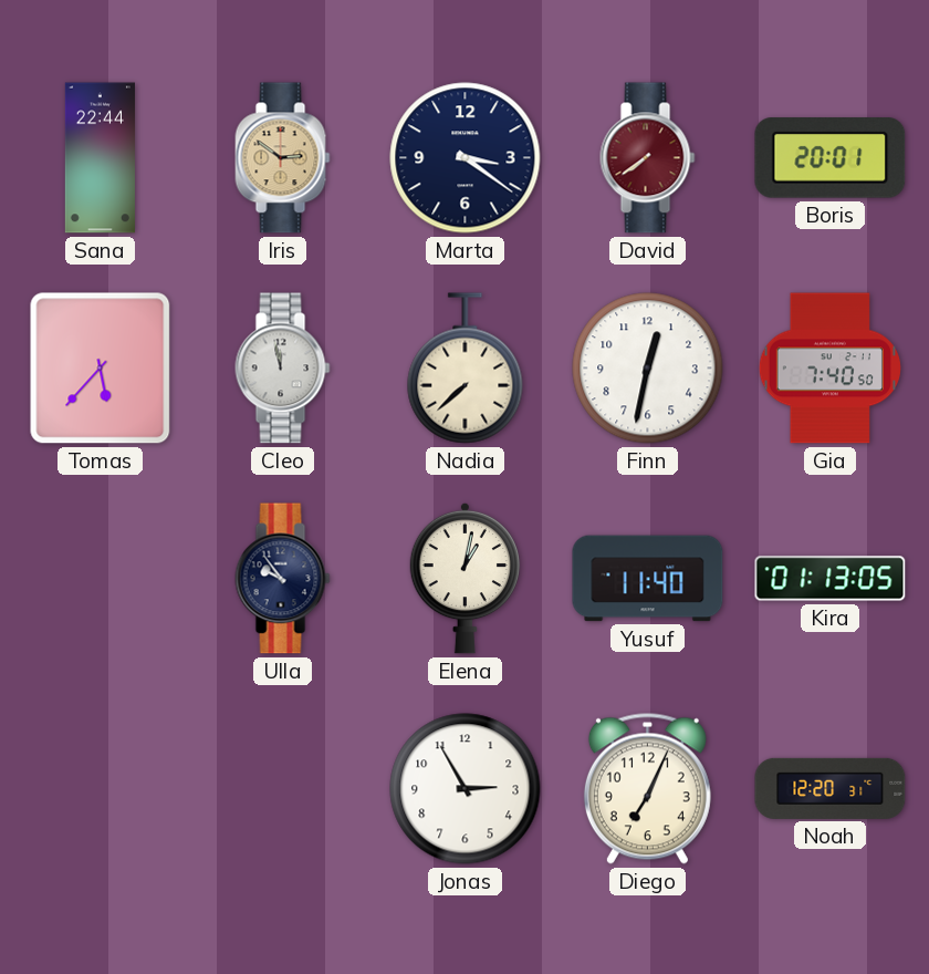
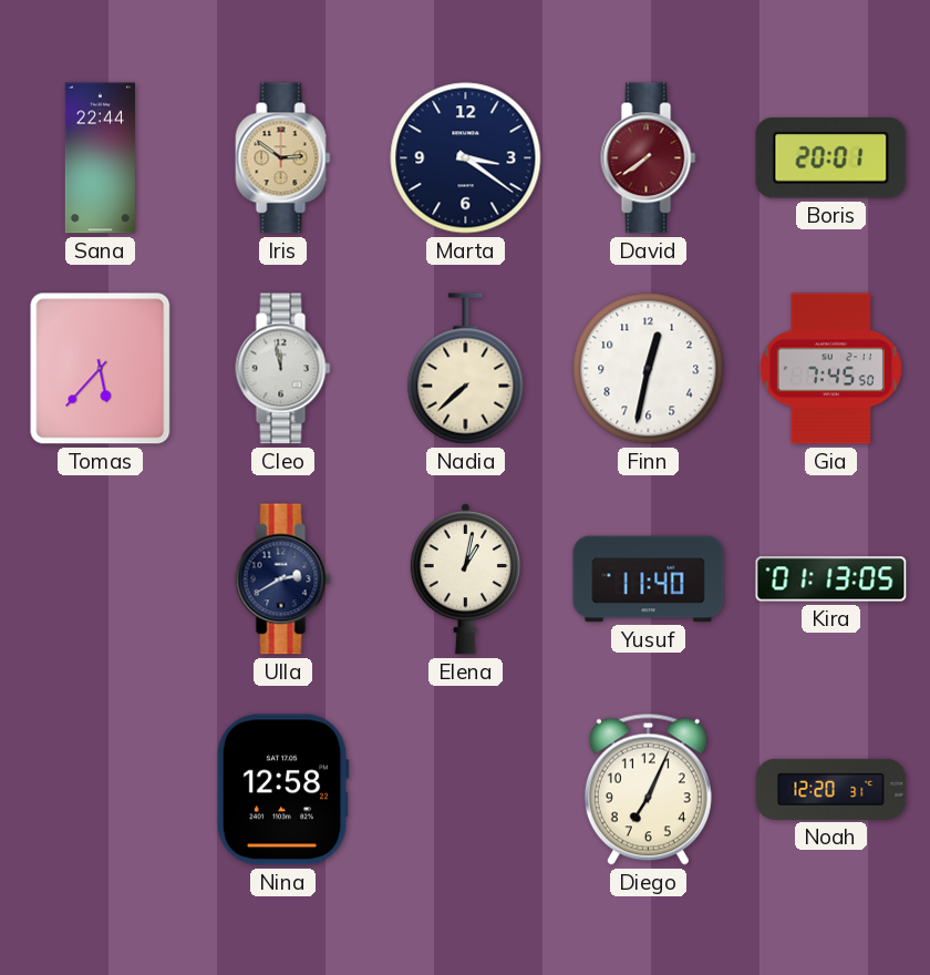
Gia: 7:40 -> 7:45
Ulla: 9:54 -> 2:40
Nina: none -> 12:58
Jonas: 2:55 -> none
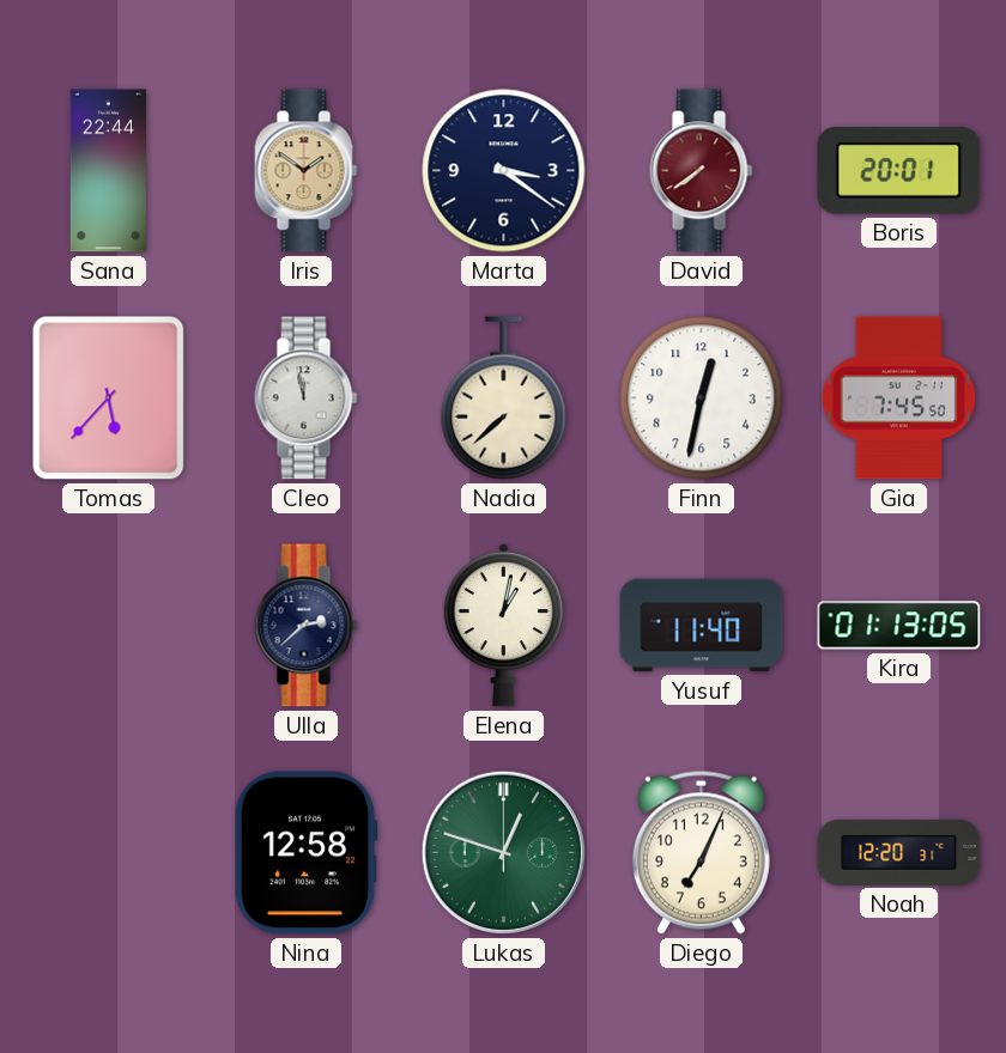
Iris: 2:51 -> 1:51
Ulla: 2:40 -> 2:38
Lukas: none -> 12:48
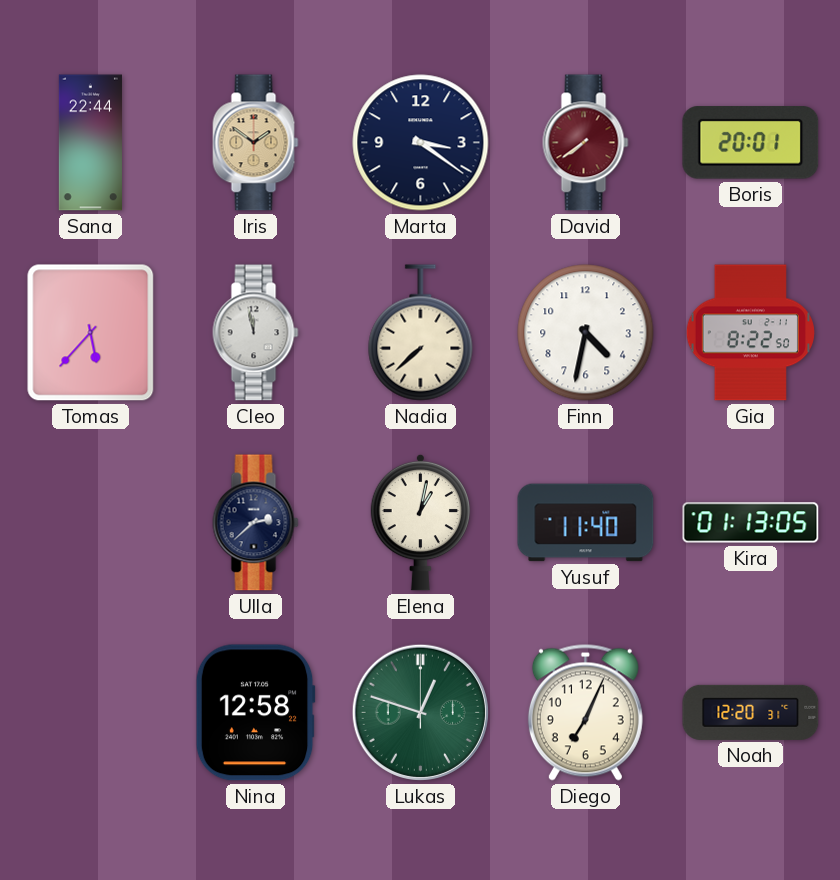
Finn: 12:32 -> 4:32
Gia: 7:45 -> 8:22
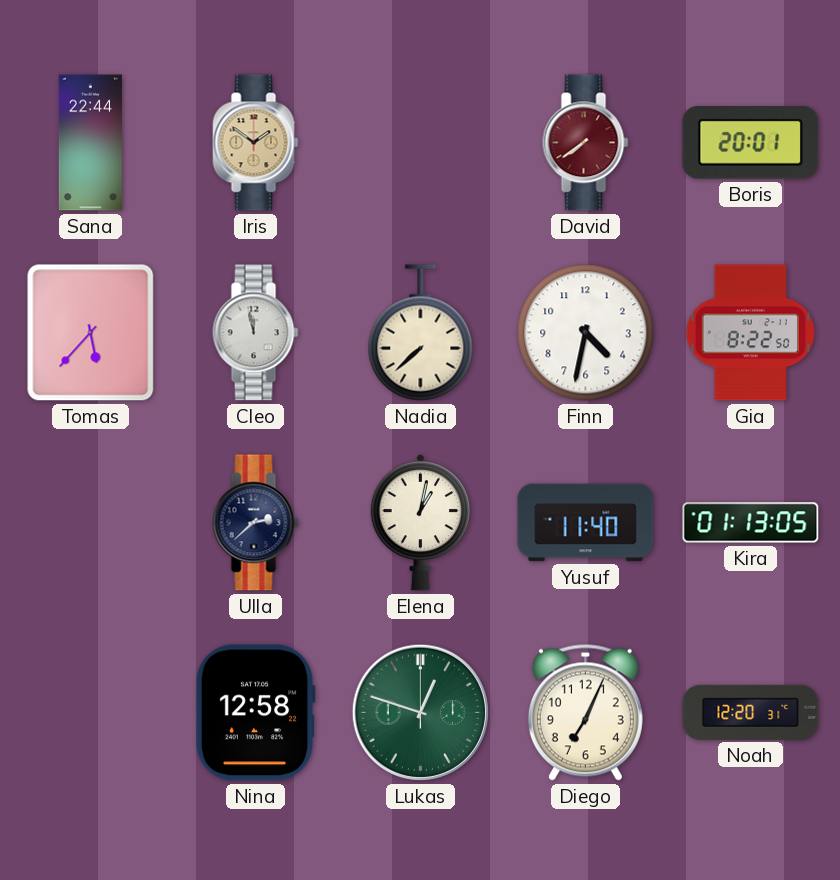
Marta: 3:21 -> none
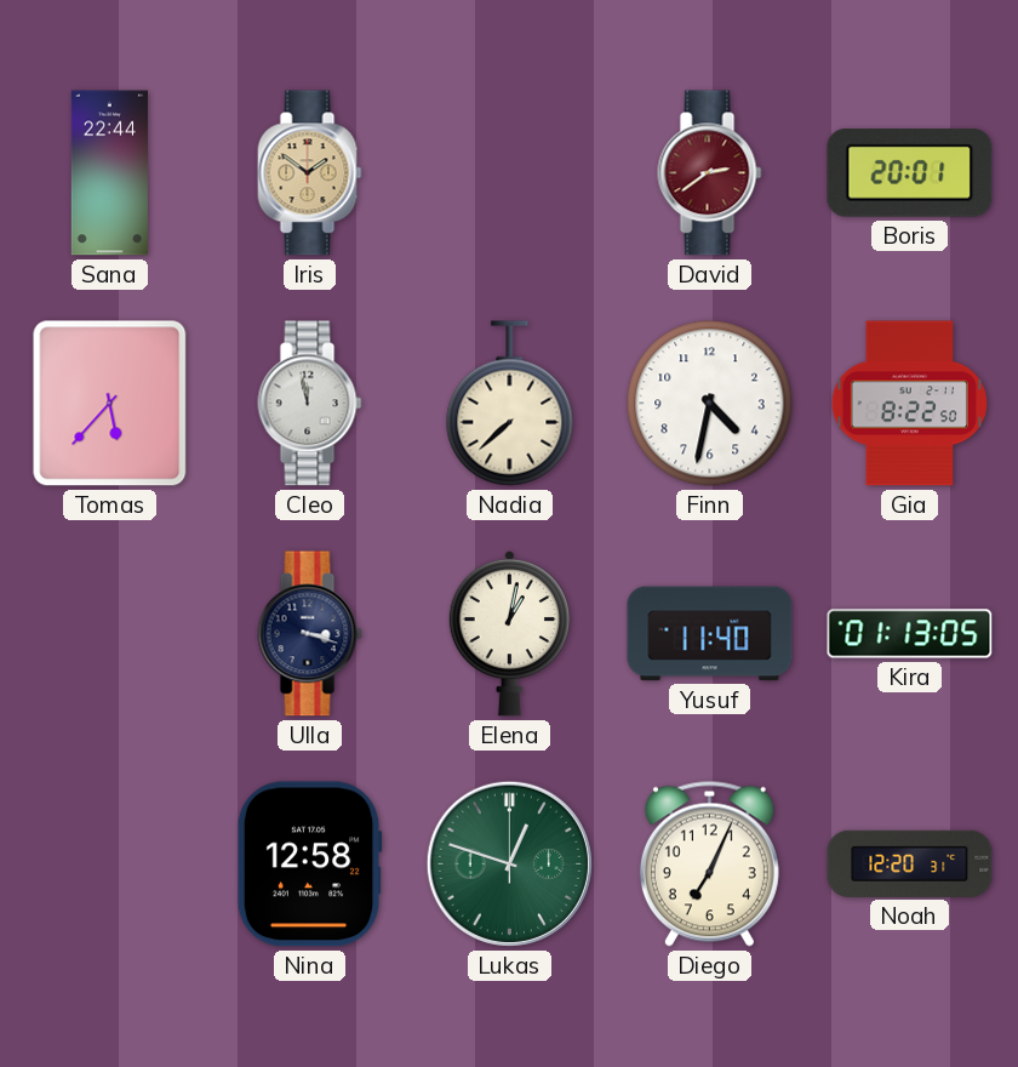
David: 7:39 -> 2:39
Ulla: 2:38 -> 3:18
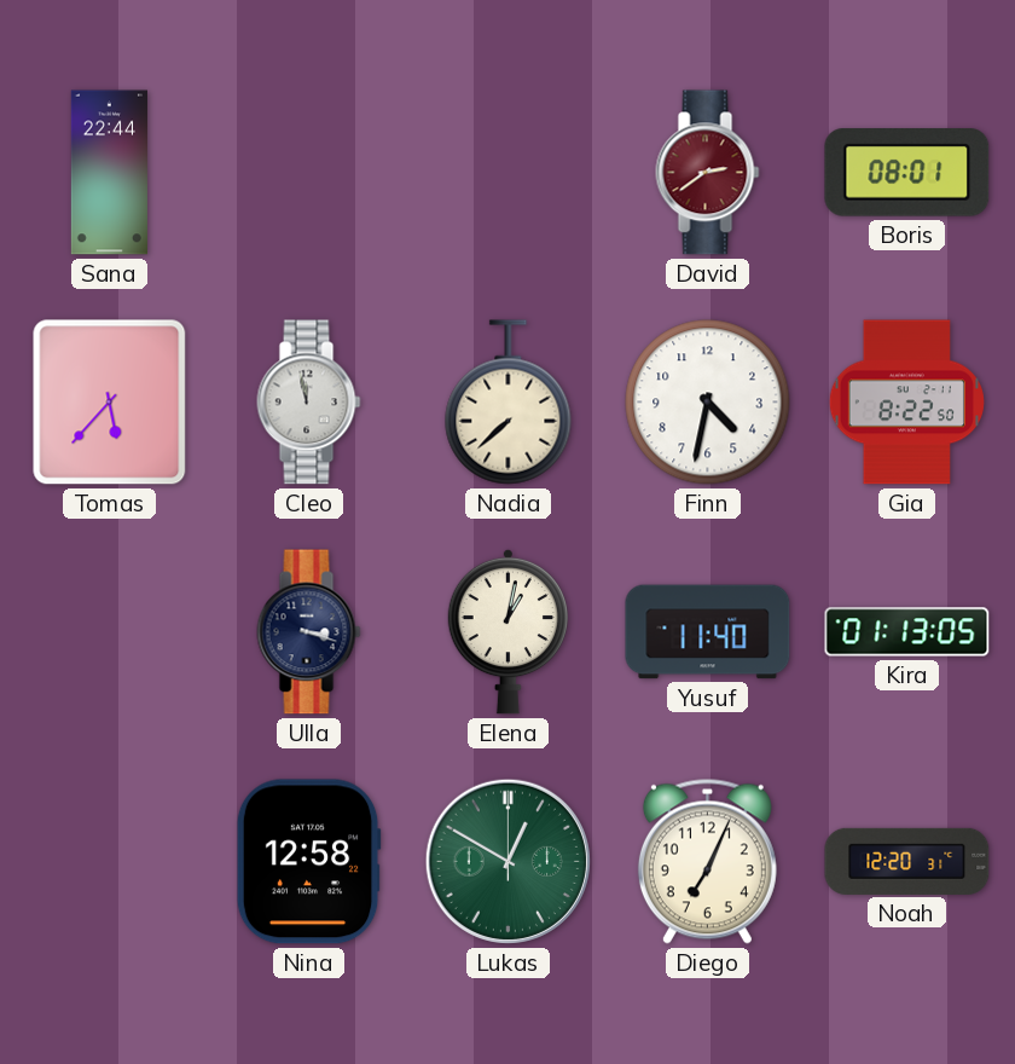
Iris: 1:51 -> none
Boris: 20:01 -> 08:01
Lukas: 12:48 -> 12:50
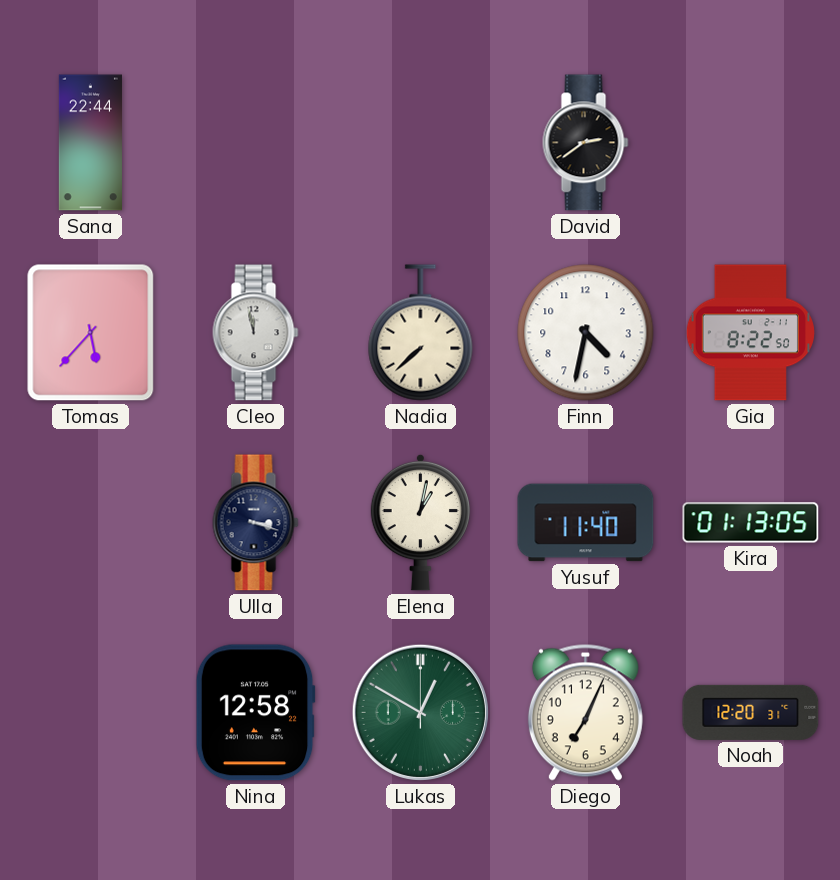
David dial: burgundy -> black
Boris: 08:01 -> none
